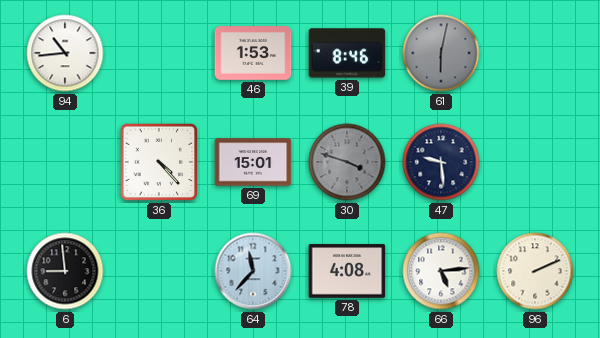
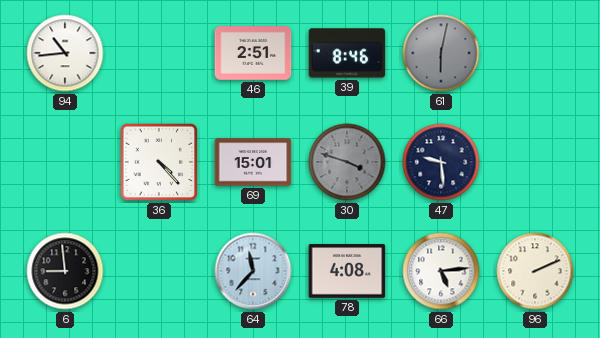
46: 1:53 -> 2:51
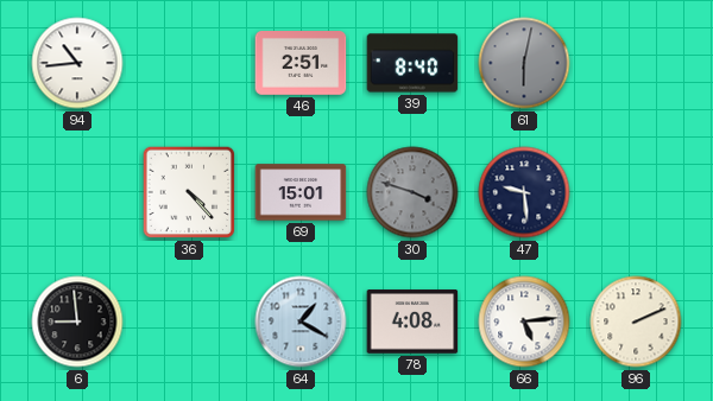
39: 8:46 -> 8:40
64: 11:37 -> 1:20
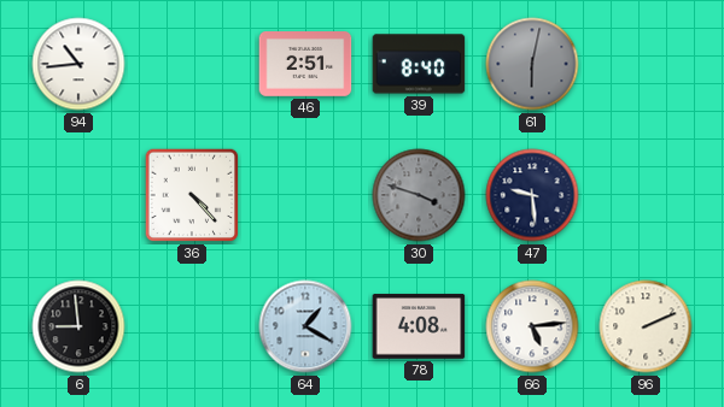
69: 15:01 -> none
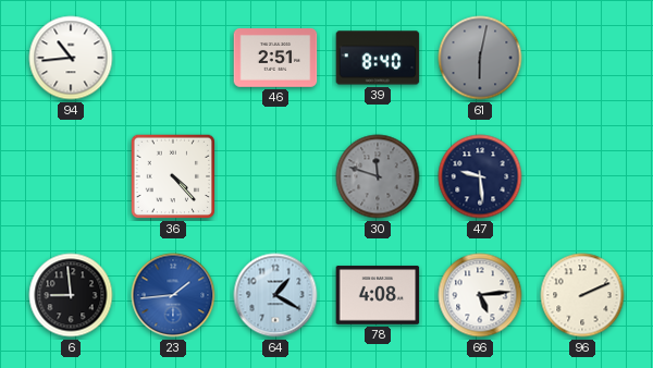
30: 3:48 -> 11:48
23: none -> 1:44
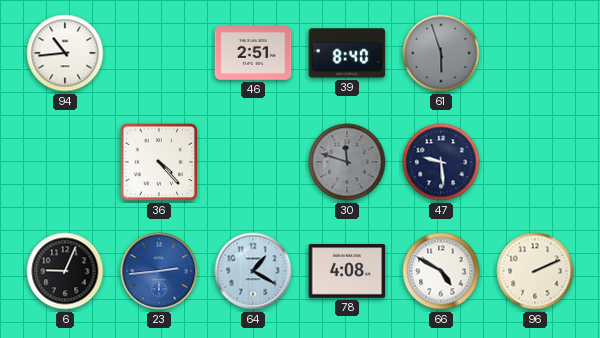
61: 6:02 -> 5:57
6: 8:59 -> 9:04
23: 1:44 -> 2:44
66: 5:14 -> 4:50
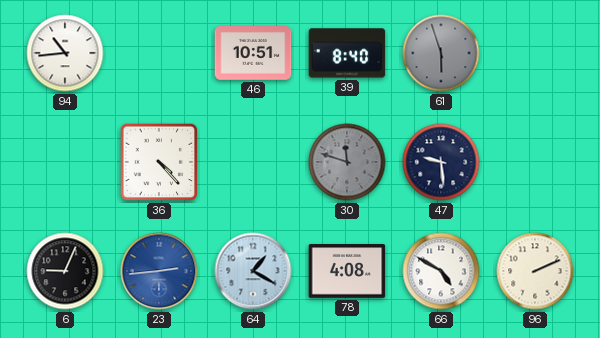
46: 2:51 -> 10:51
